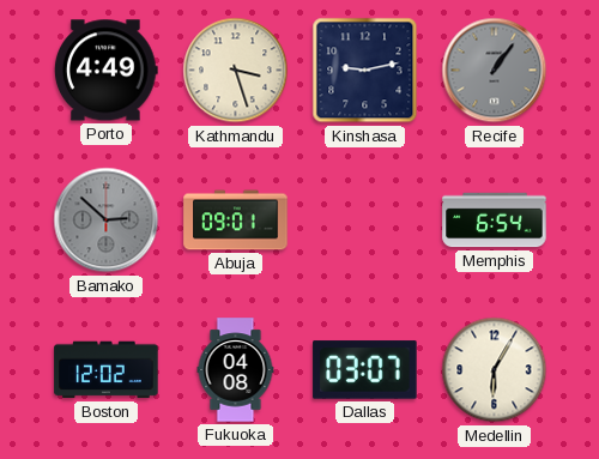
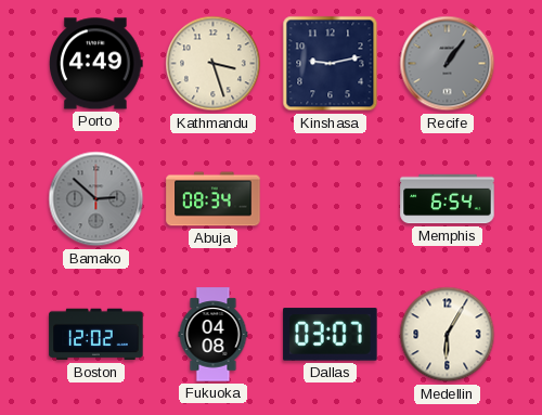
Abuja: 09:01 -> 08:34
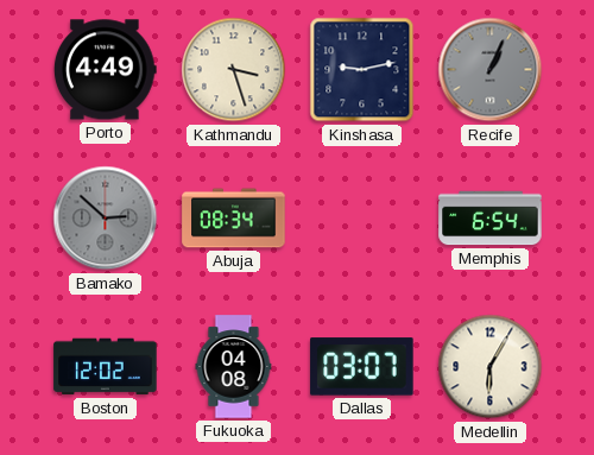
Recife: 1:06 -> 1:04
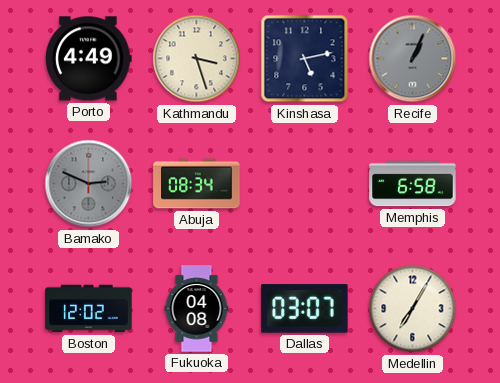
Kinshasa: 9:13 -> 5:13
Bamako: 2:52 -> 2:49
Memphis: 6:54 -> 6:58
Medellin: 6:05 -> 7:05
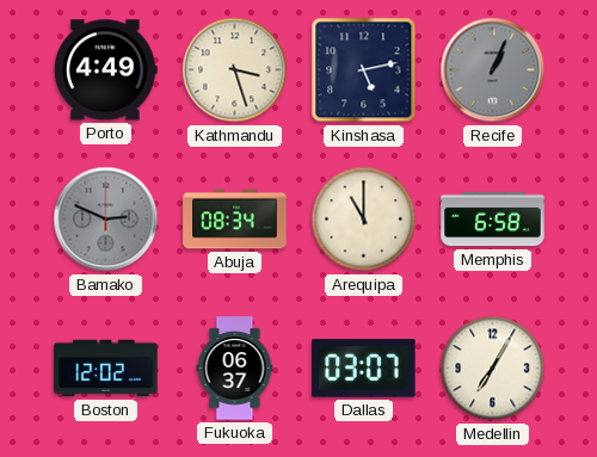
Arequipa: none -> 11:00
Fukuoka: 04:08 -> 06:37
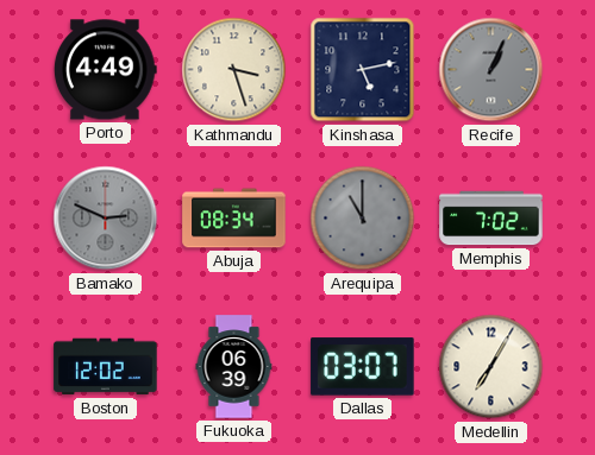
Arequipa dial: cream -> grey
Memphis: 6:58 -> 7:02
Fukuoka: 06:37 -> 06:39
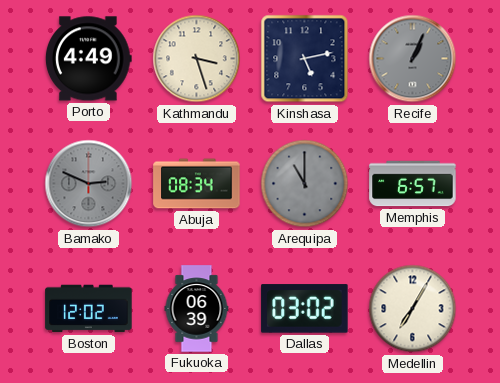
Memphis: 7:02 -> 6:57
Dallas: 03:07 -> 03:02
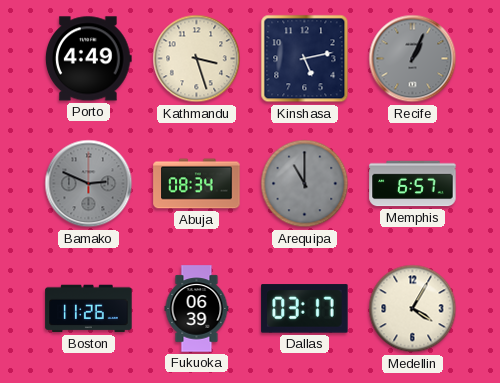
Boston: 12:02 -> 11:26
Dallas: 03:02 -> 03:17
Medellin: 7:05 -> 4:05
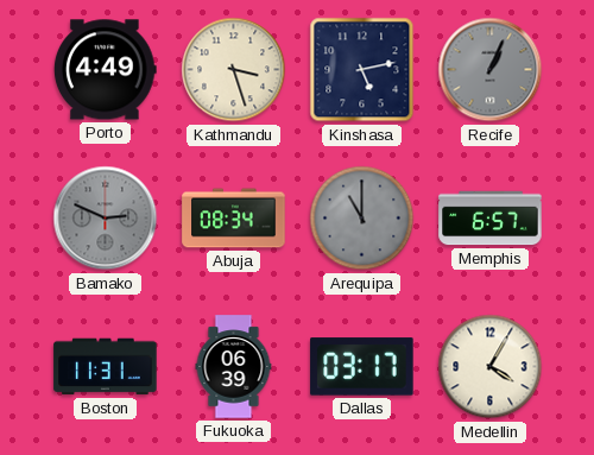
Boston: 11:26 -> 11:31
